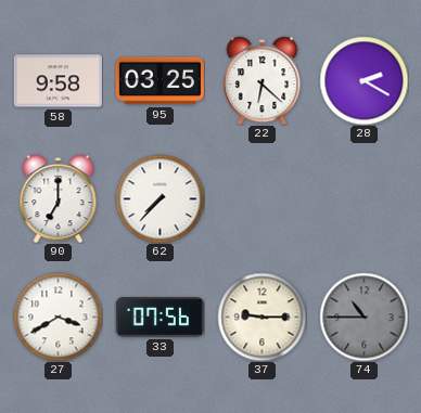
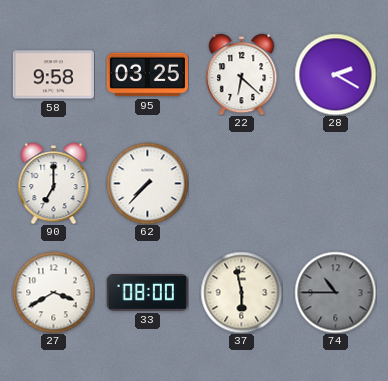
33: 07:56 -> 08:00
37: 9:15 -> 5:58
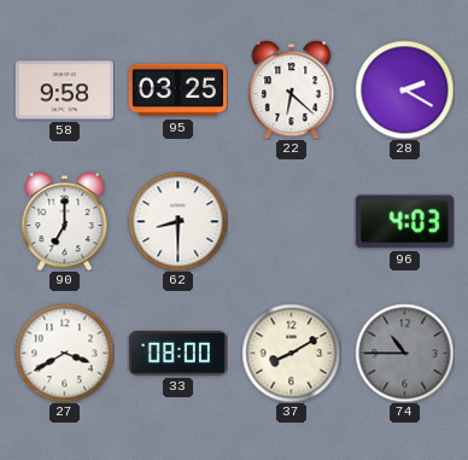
62: 7:37 -> 8:30
96: none -> 4:03
37: 5:58 -> 8:10
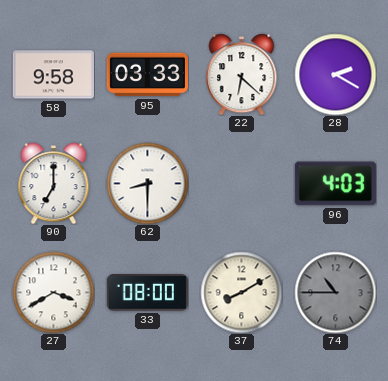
95: 03:25 -> 03:33
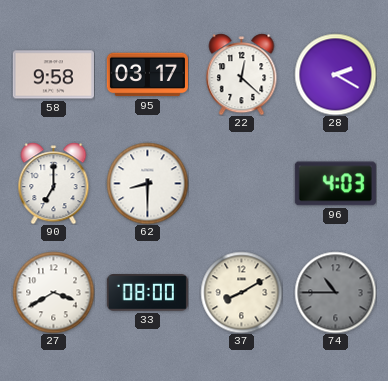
95: 03:33 -> 03:17
22: 6:22 -> 12:22
